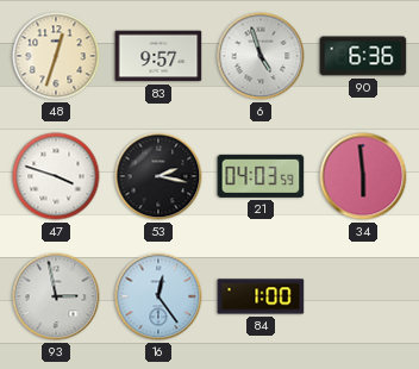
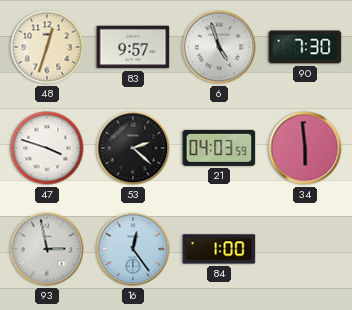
90: 6:36 -> 7:30
53: 2:17 -> 2:22
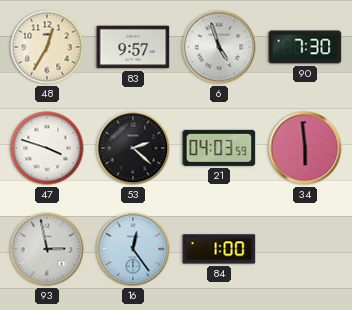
48: 12:33 -> 12:35
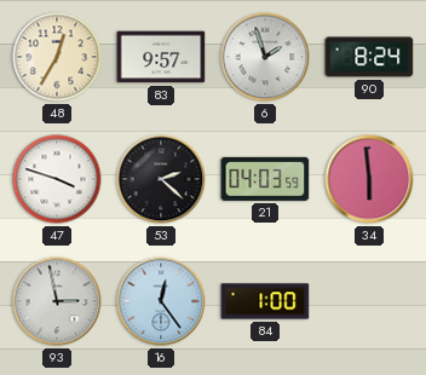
6: 4:57 -> 1:57
90: 7:30 -> 8:24
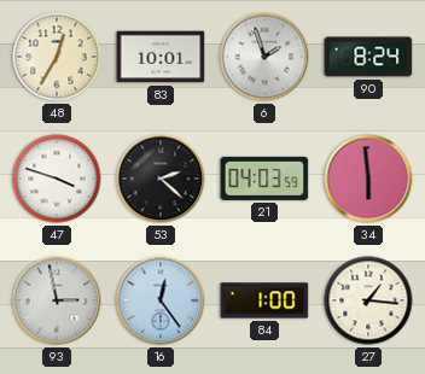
83: 9:57 -> 10:01
27: none -> 1:16
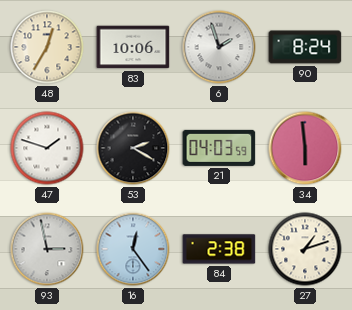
83: 10:01 -> 10:06
47: 3:48 -> 1:48
53: 2:22 -> 2:20
84: 1:00 -> 2:38
27: 1:16 -> 1:12
